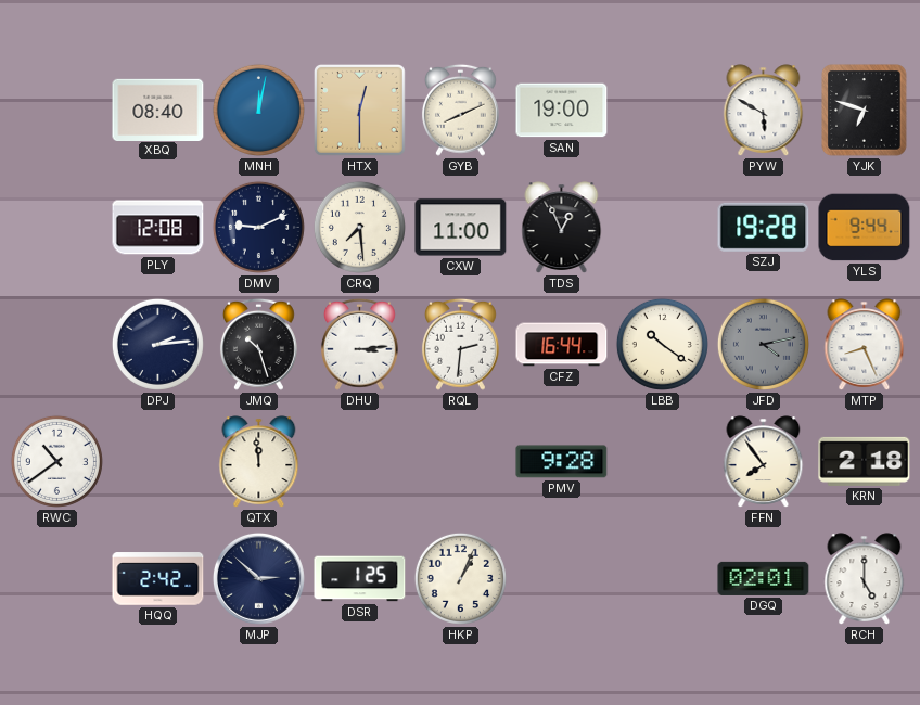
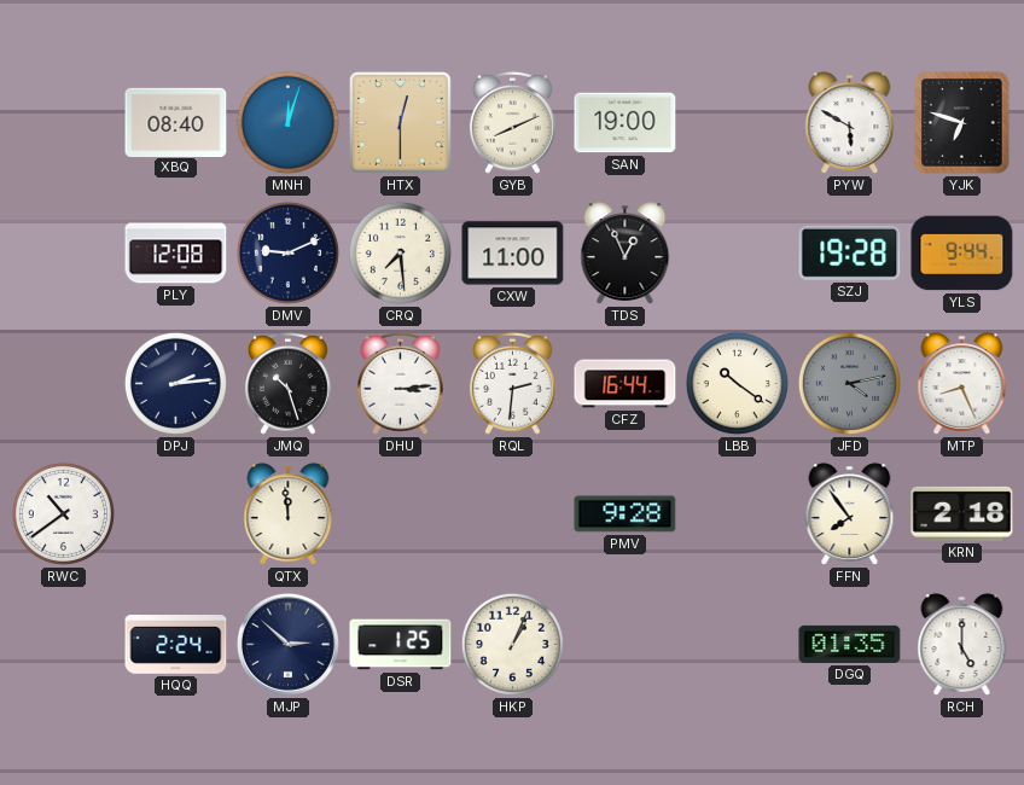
MNH: 12:02 -> 12:03
HQQ: 2:42 -> 2:24
DGQ: 02:01 -> 01:35
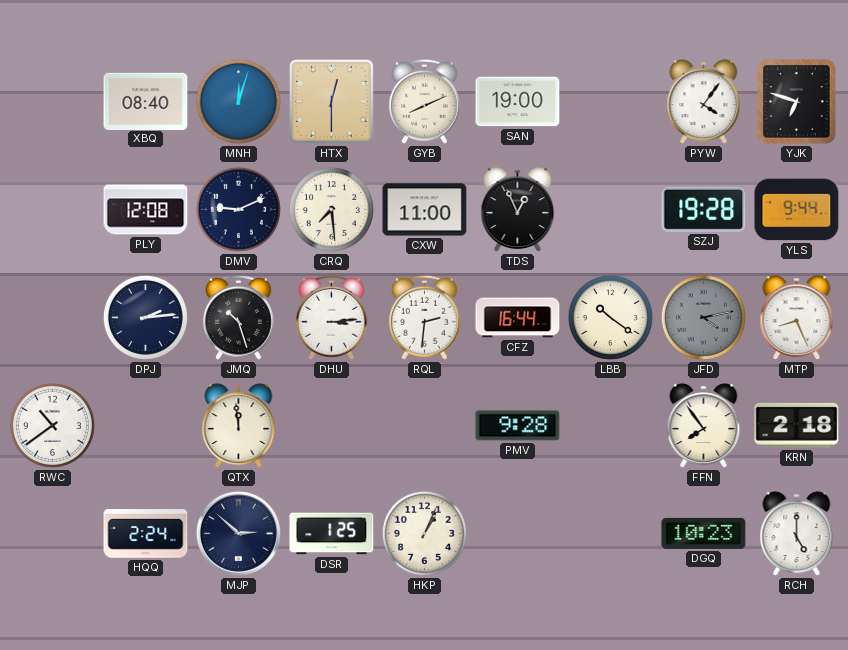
PYW: 5:50 -> 4:06
DGQ: 01:35 -> 10:23
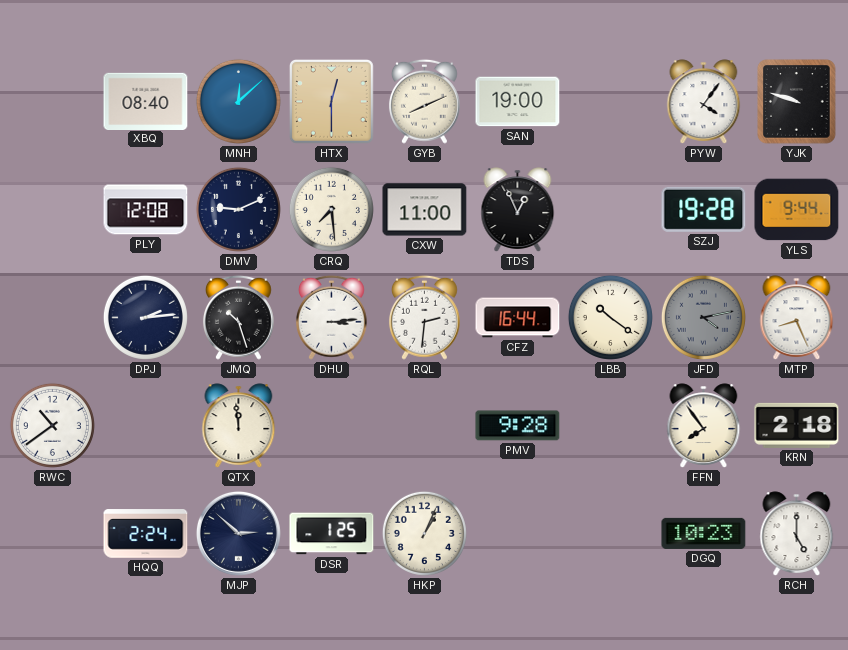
MNH: 12:03 -> 12:08
YJK: 6:48 -> 9:48
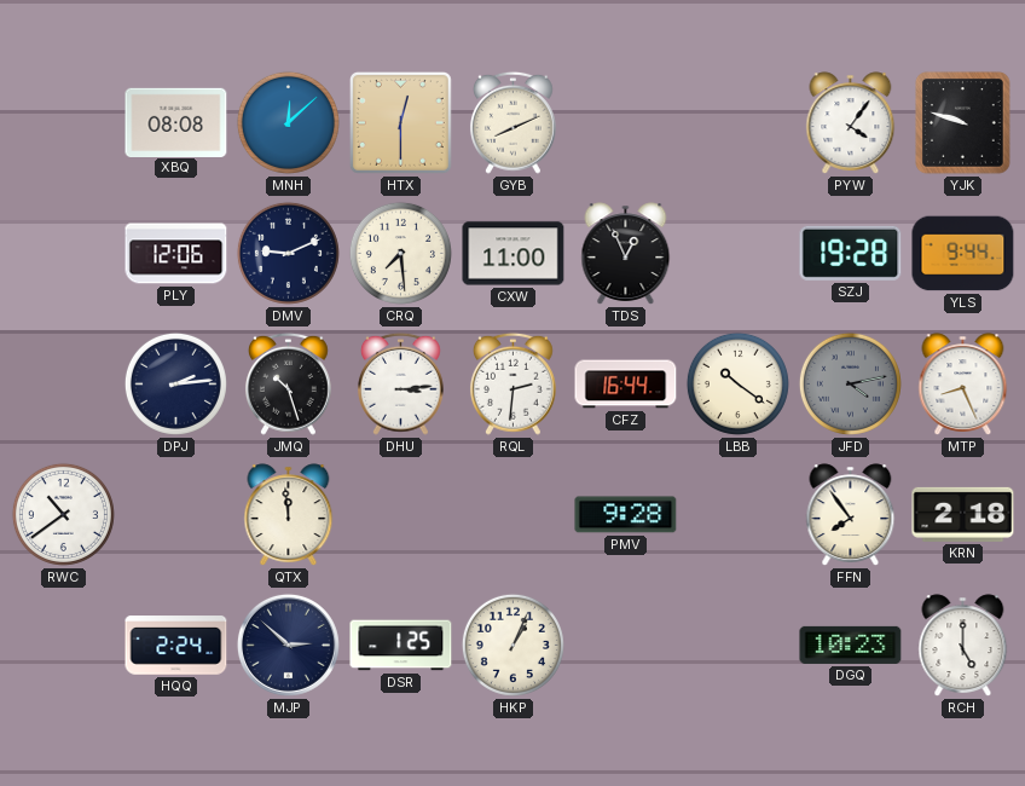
XBQ: 08:40 -> 08:08
SAN: 19:00 -> none
PLY: 12:08 -> 12:06
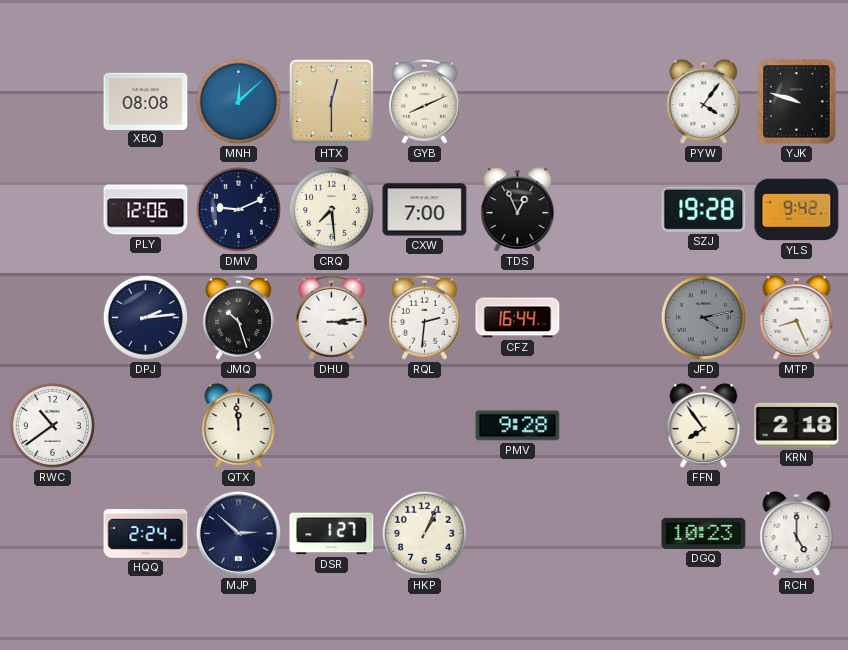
CXW: 11:00 -> 7:00
YLS: 9:44 -> 9:42
LBB: 10:21 -> none
DSR: 1:25 -> 1:27
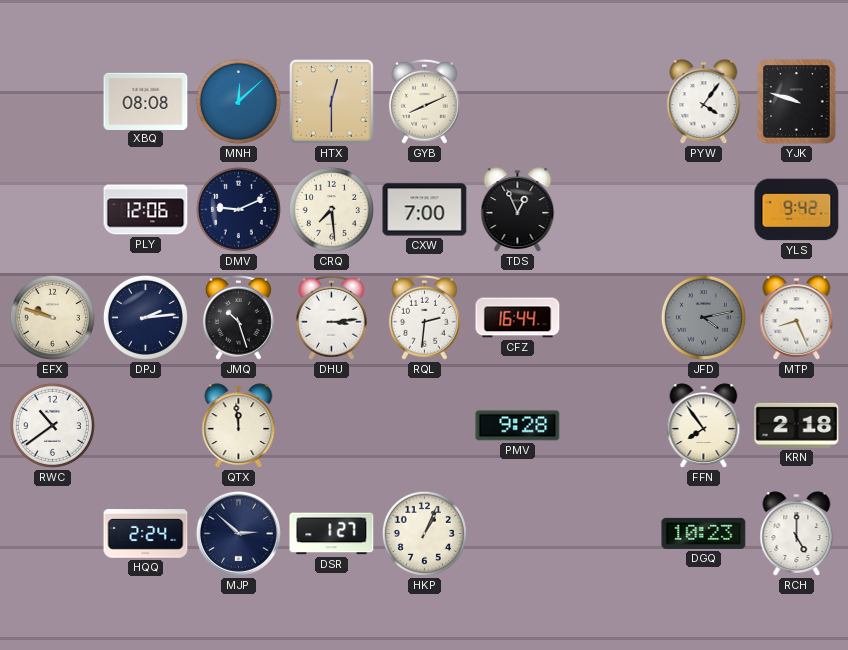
SZJ: 19:28 -> none
EFX: none -> 9:48
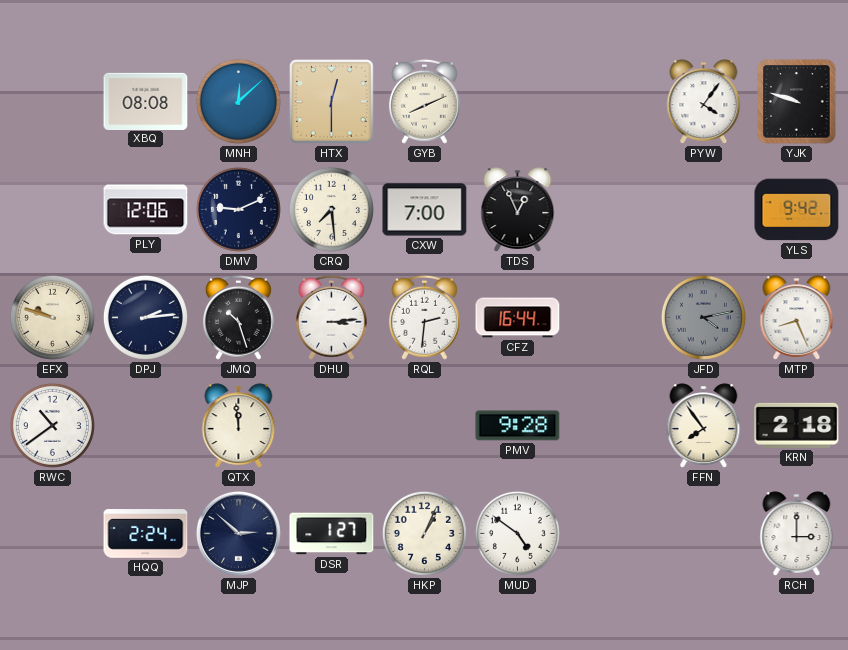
MUD: none -> 4:51
DGQ: 10:23 -> none
RCH: 5:00 -> 3:00
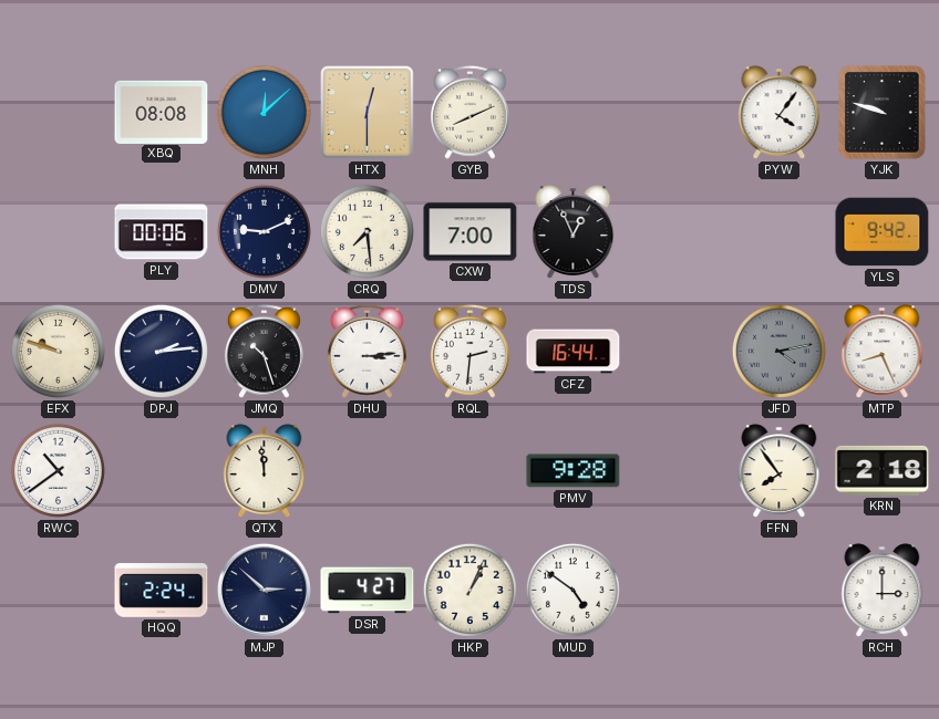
PLY: 12:06 -> 00:06
DSR: 1:27 -> 4:27
